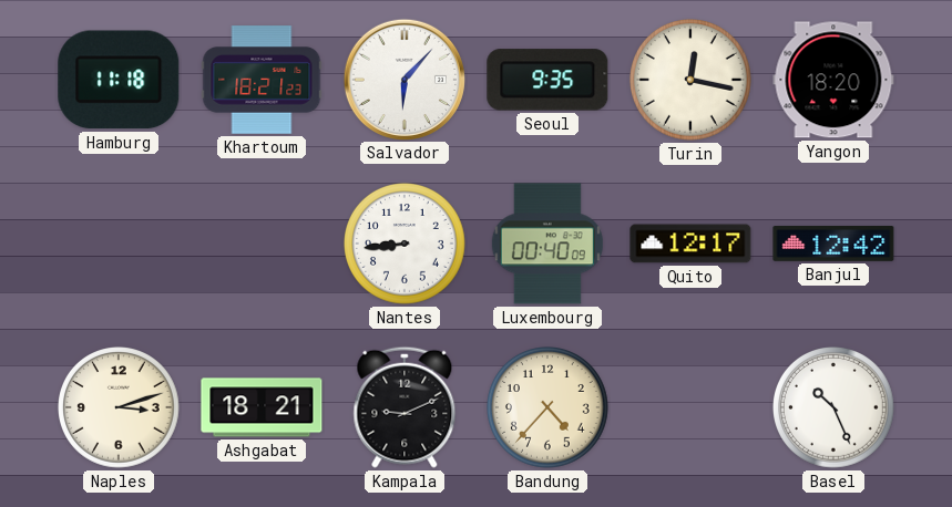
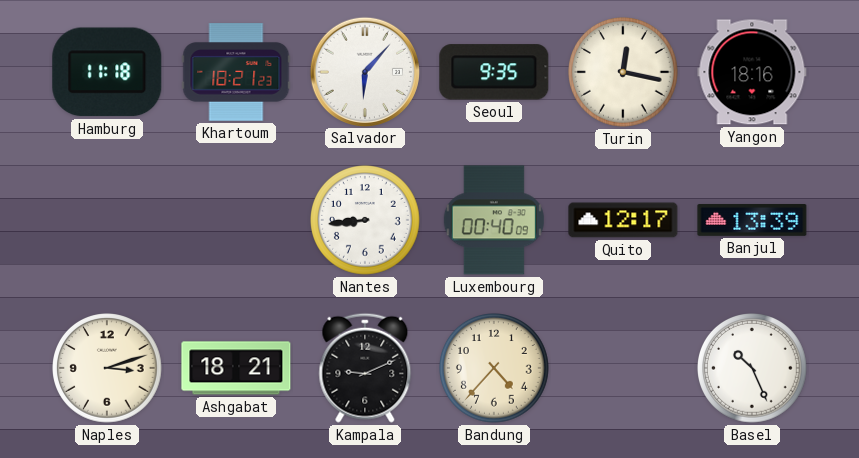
Yangon: 18:20 -> 18:16
Banjul: 12:42 -> 13:39
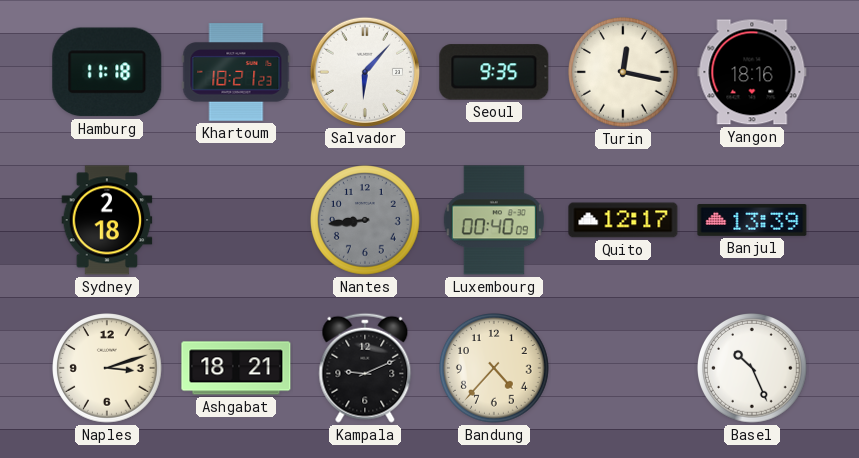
Sydney: none -> 2:18
Nantes dial: white -> grey
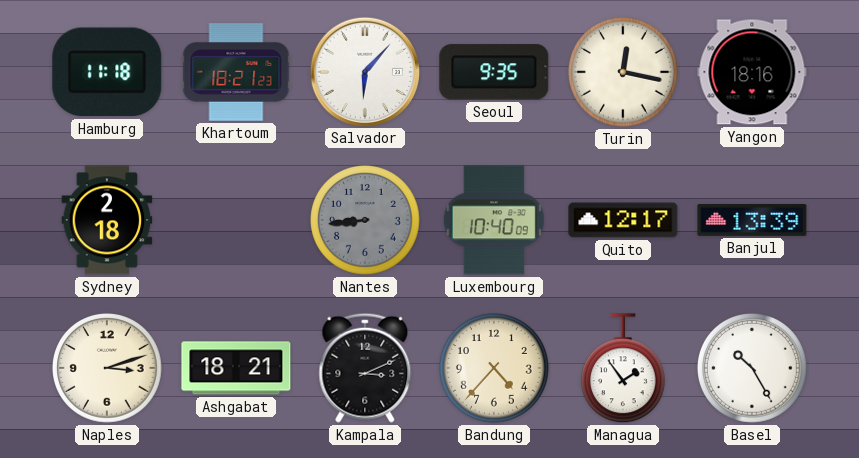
Luxembourg: 00:40 -> 10:40
Kampala: 9:11 -> 3:11
Managua: none -> 1:54
Basel: 10:26 -> 10:25
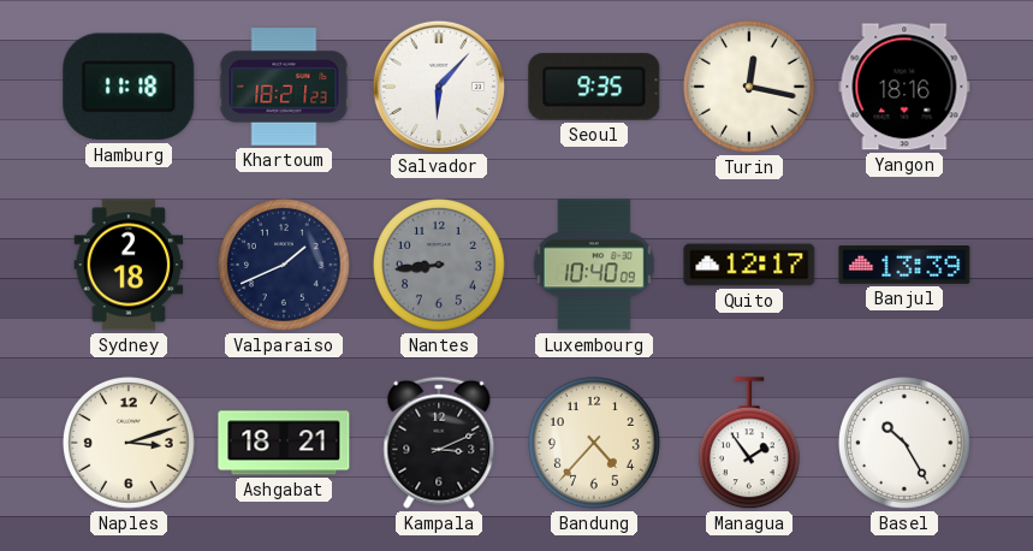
Valparaiso: none -> 1:41
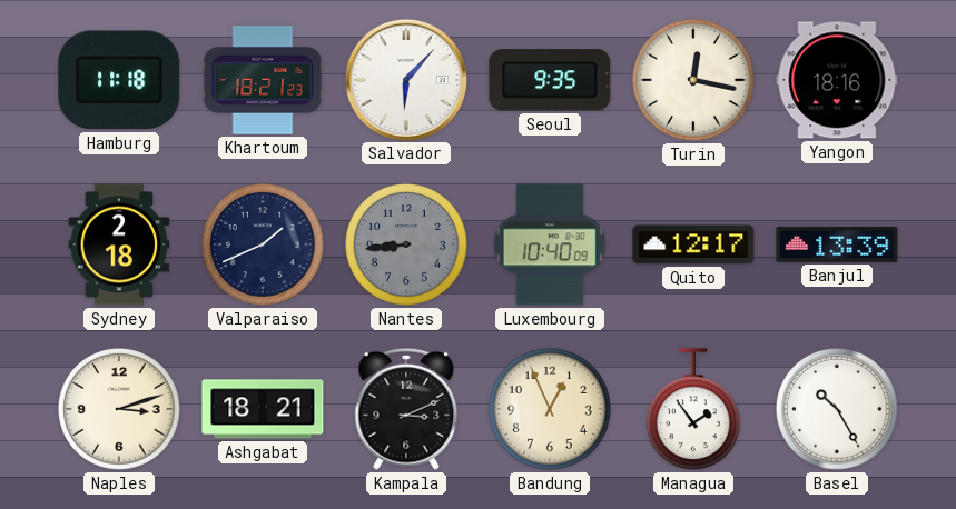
Bandung: 4:37 -> 12:56
